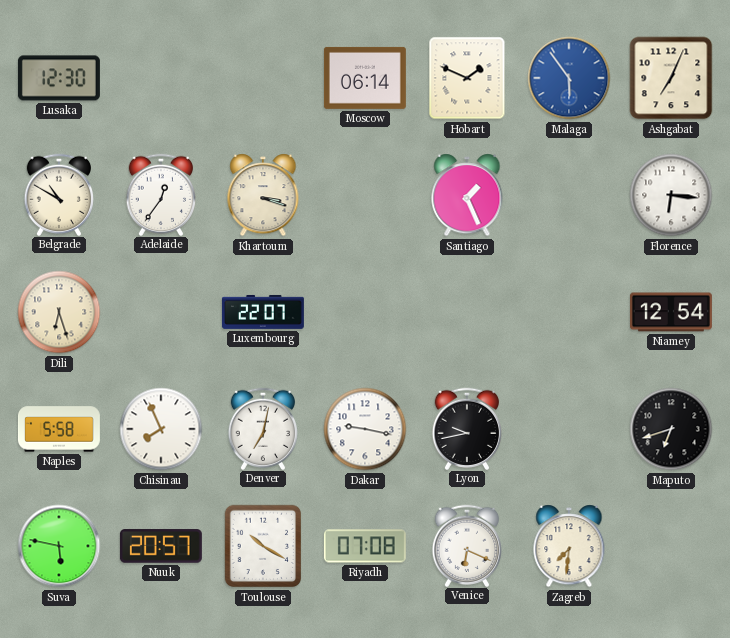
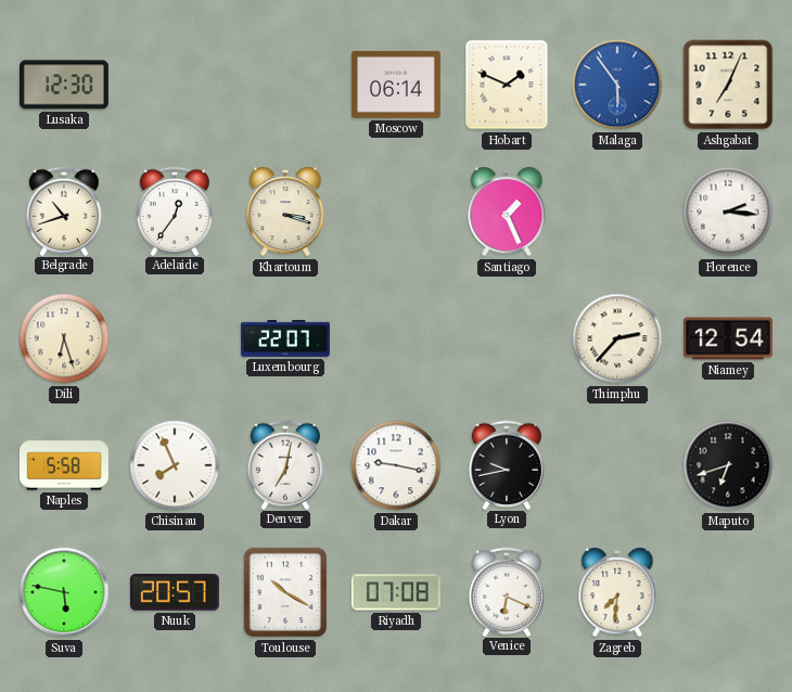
Belgrade: 10:50 -> 10:42
Florence: 6:16 -> 2:16
Thimphu: none -> 2:37
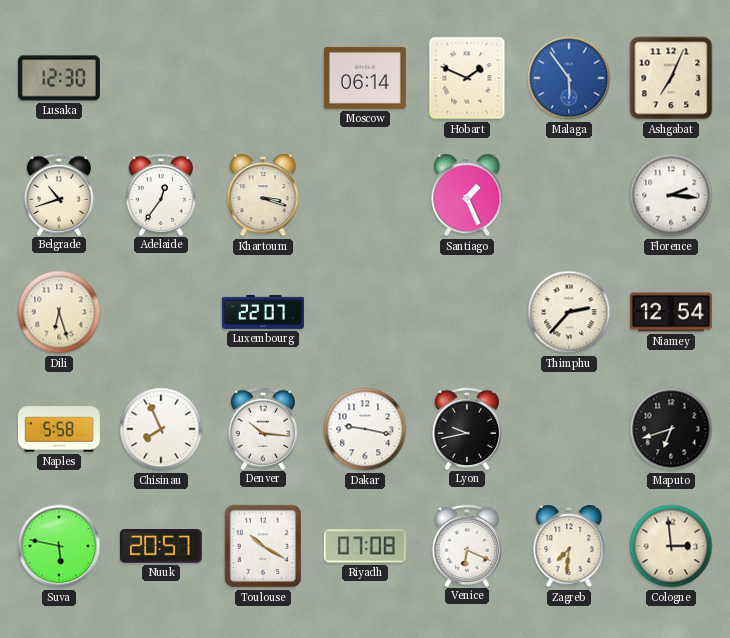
Denver: 7:02 -> 10:16
Cologne: none -> 2:59
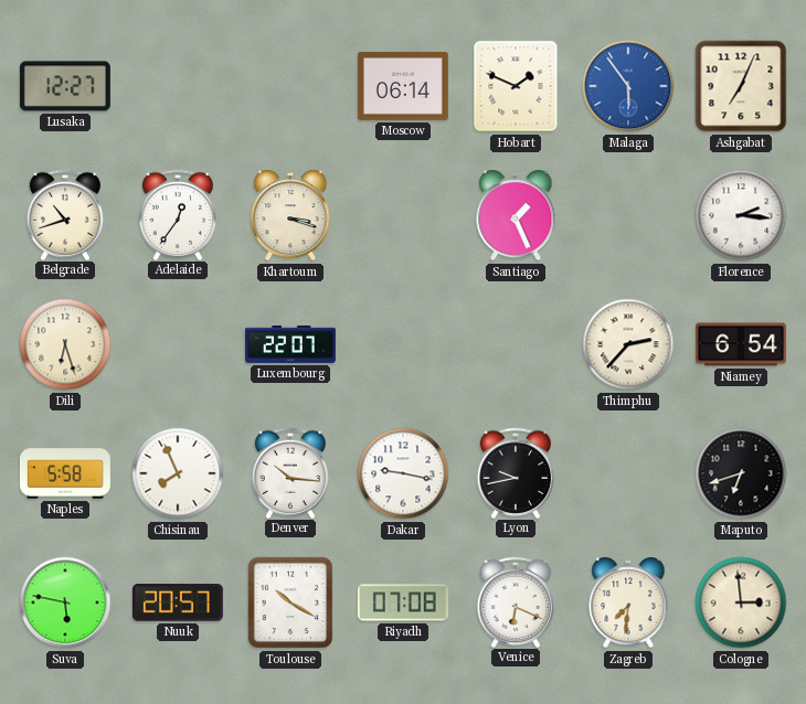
Lusaka: 12:30 -> 12:27
Niamey: 12:54 -> 6:54
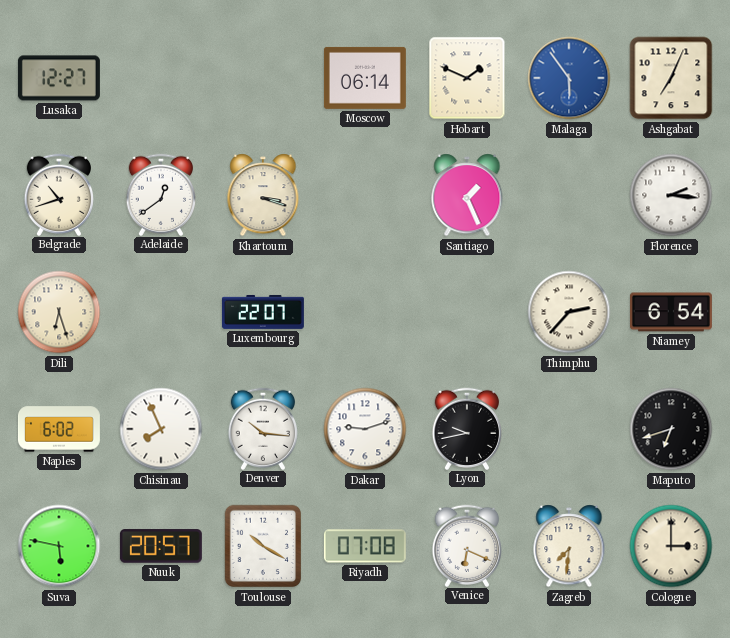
Adelaide: 12:36 -> 12:39
Naples: 5:58 -> 6:02
Dakar: 9:17 -> 9:12
Cologne: 2:59 -> 3:00
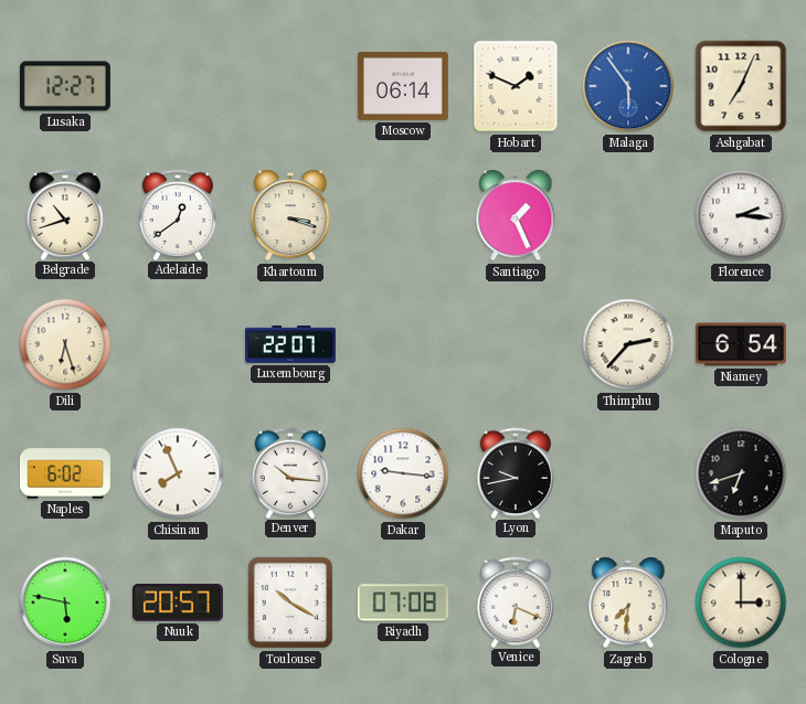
Dakar: 9:12 -> 9:16
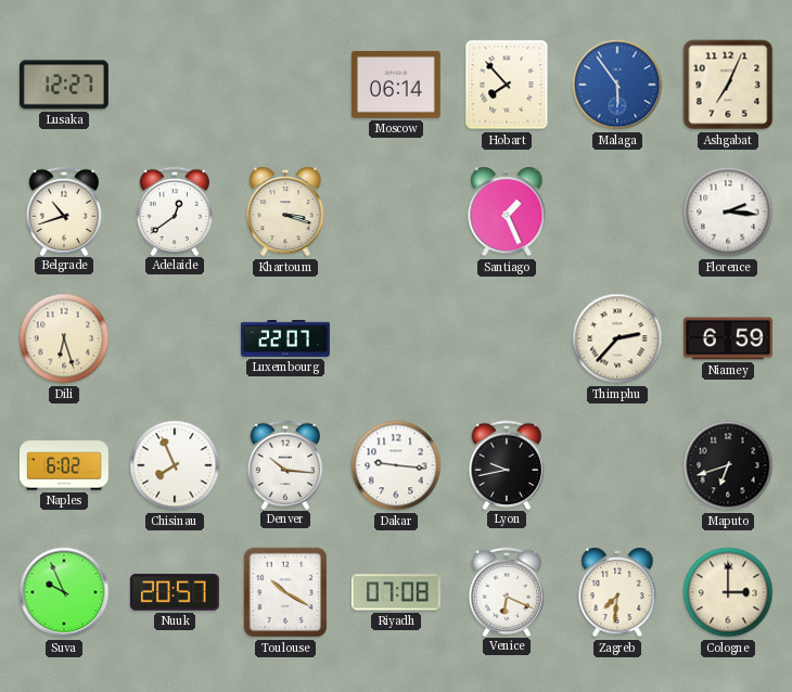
Hobart: 1:49 -> 7:53
Niamey: 6:54 -> 6:59
Suva: 5:47 -> 9:56
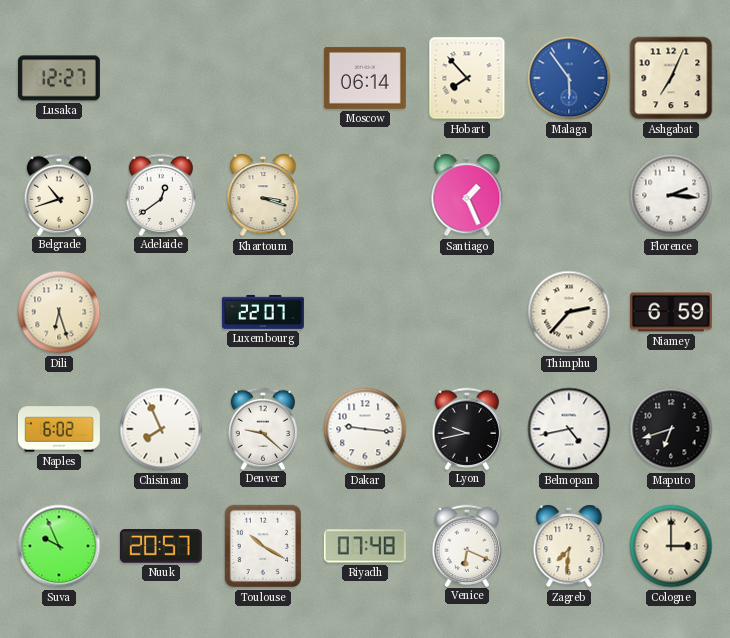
Denver: 10:16 -> 9:22
Belmopan: none -> 4:43
Riyadh: 07:08 -> 07:48
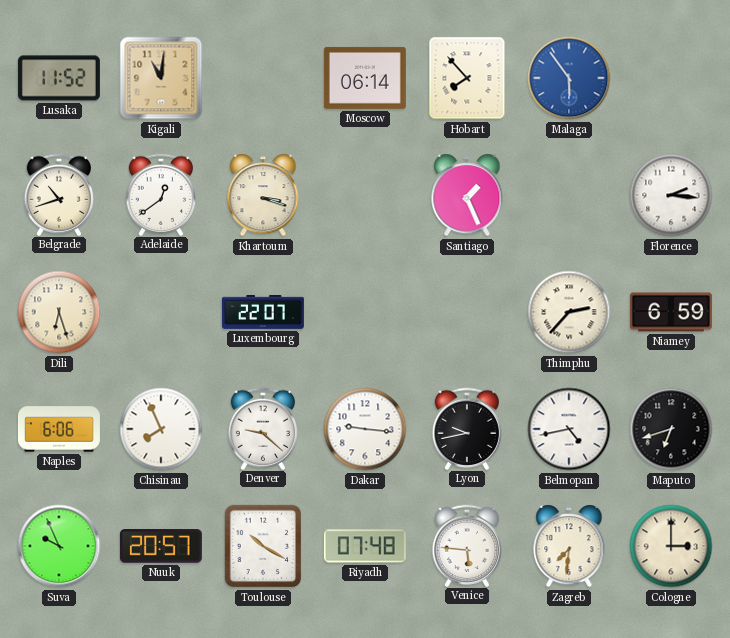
Lusaka: 12:27 -> 11:52
Kigali: none -> 11:01
Ashgabat: 7:04 -> none
Naples: 6:02 -> 6:06
Venice: 6:19 -> 5:46
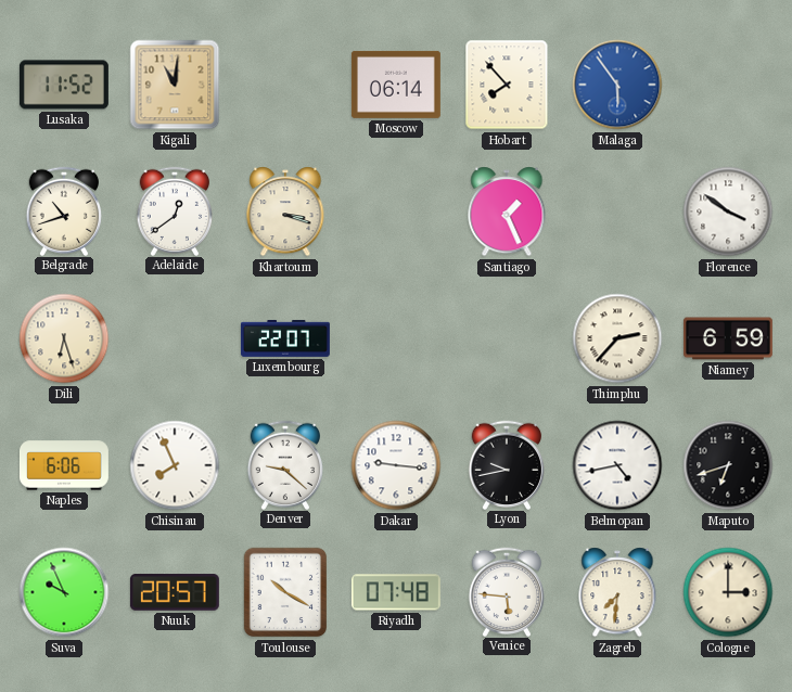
Florence: 2:16 -> 3:51
